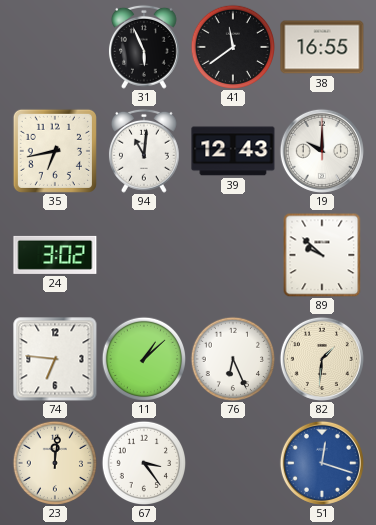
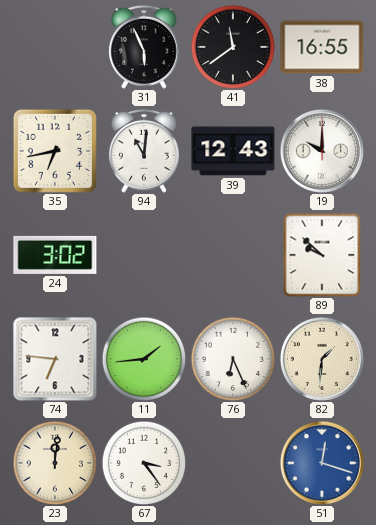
11: 1:08 -> 1:44
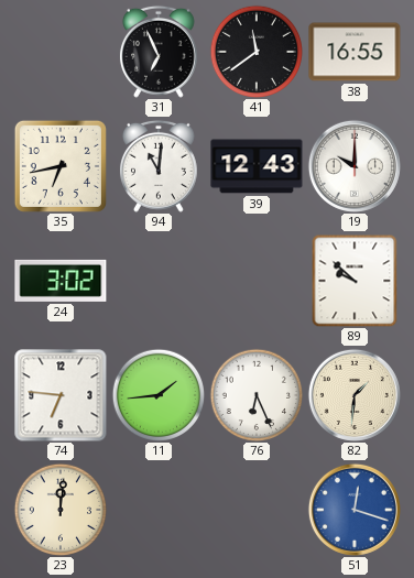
31: 5:56 -> 6:56
67: 3:24 -> none
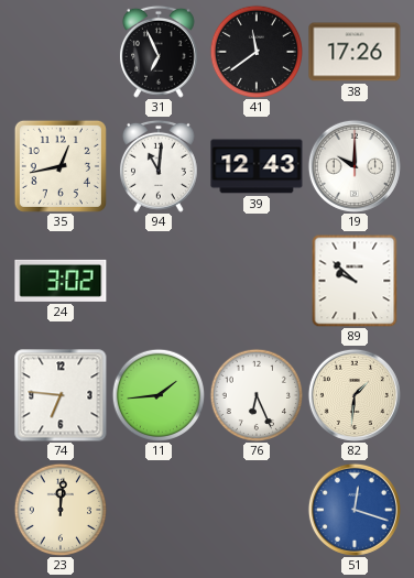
38: 16:55 -> 17:26
35: 6:43 -> 12:43
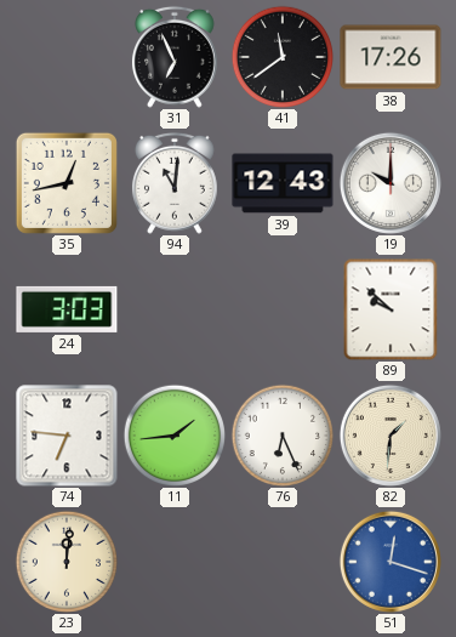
24: 3:02 -> 3:03
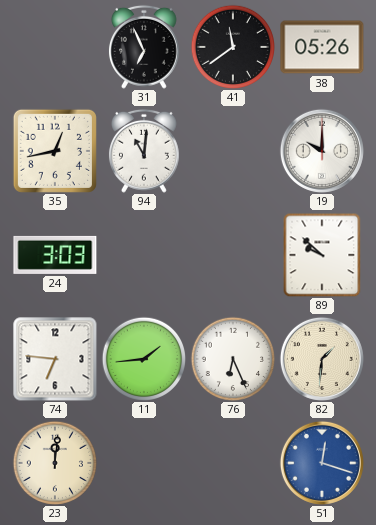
38: 17:26 -> 05:26
39: 12:43 -> none
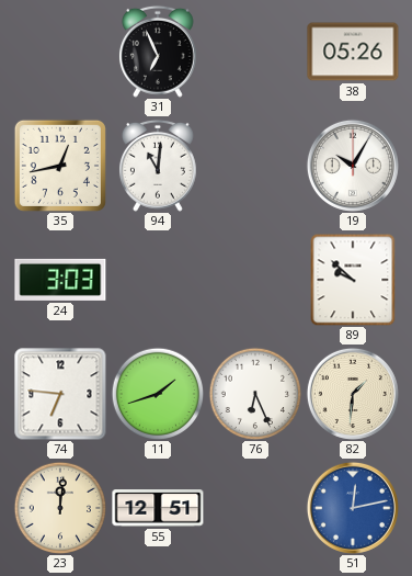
41: 11:39 -> none
19: 10:00 -> 10:05
11: 1:44 -> 1:42
55: none -> 12:51
51: 12:18 -> 12:13
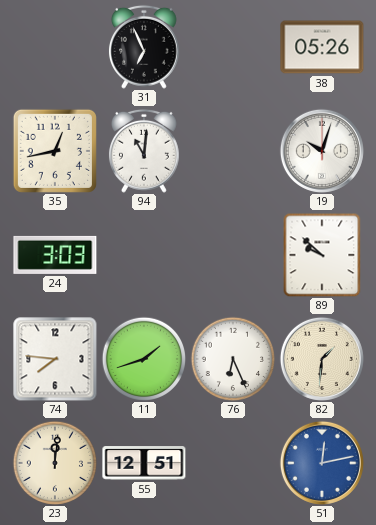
19: 10:05 -> 10:03
74: 6:46 -> 7:46
